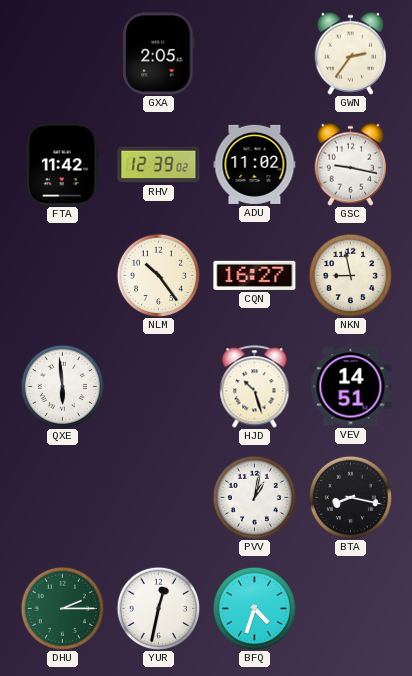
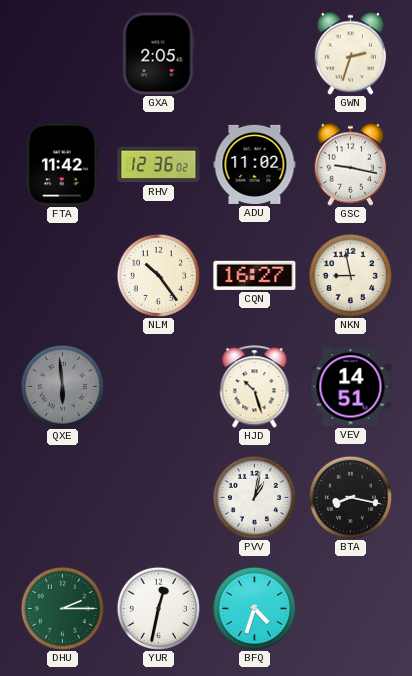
GWN: 2:36 -> 2:33
RHV: 12:39 -> 12:36
QXE dial: white -> grey
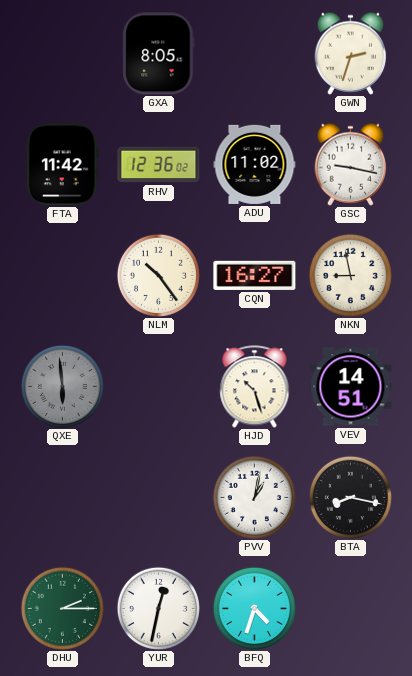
GXA: 2:05 -> 8:05
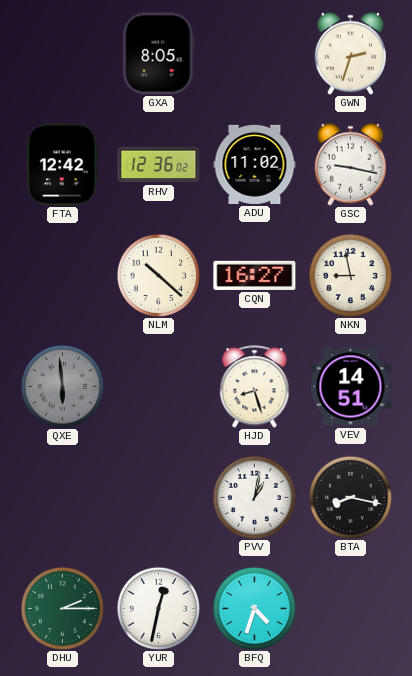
FTA: 11:42 -> 12:42
NLM: 10:24 -> 10:22
HJD: 10:27 -> 8:27
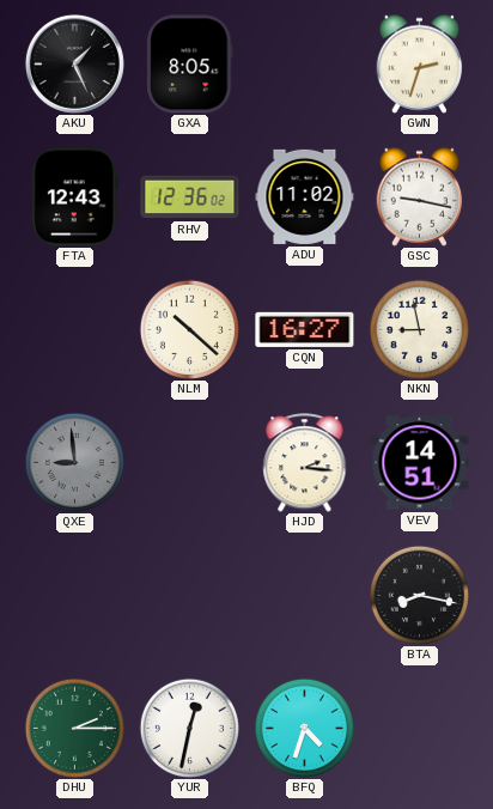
AKU: none -> 1:26
FTA: 12:42 -> 12:43
QXE: 5:59 -> 8:59
HJD: 8:27 -> 2:16
PVV: 1:02 -> none
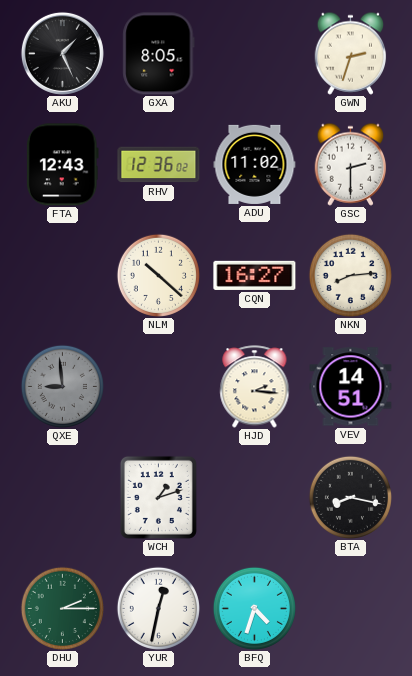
GSC: 9:17 -> 2:30
NKN: 8:58 -> 8:14
WCH: none -> 1:12
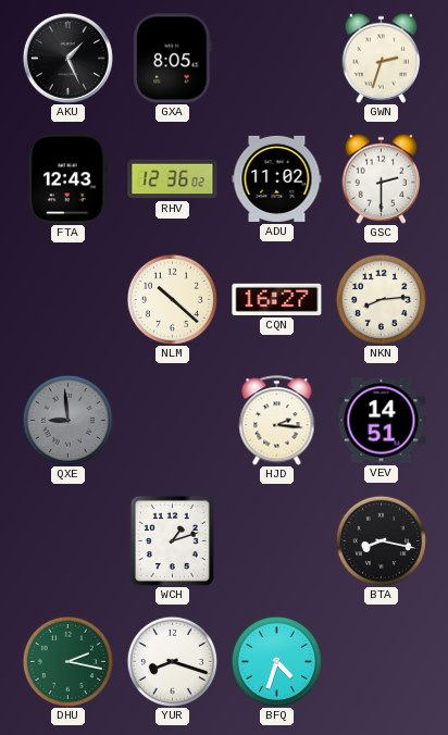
DHU: 2:15 -> 2:17
YUR: 12:32 -> 8:18
